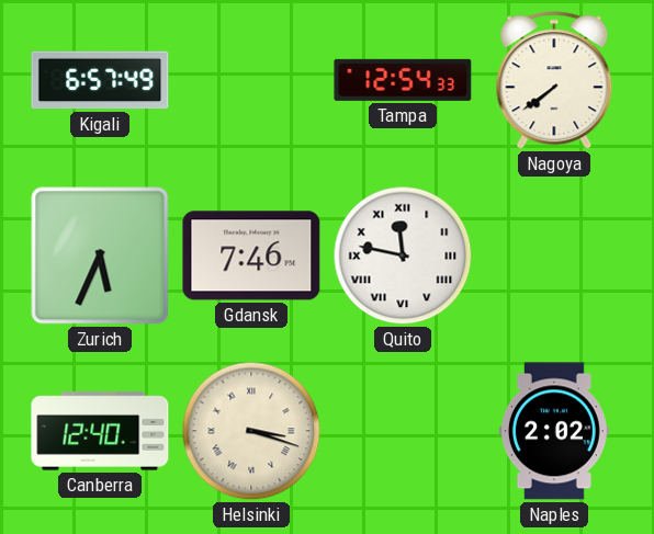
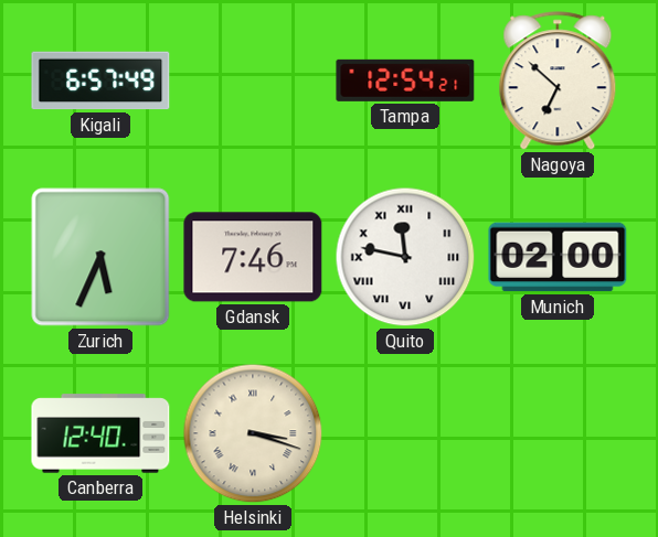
Tampa: 12:54:33 -> 12:54:21
Nagoya: 7:39 -> 6:52
Munich: none -> 02:00
Naples: 2:02 -> none
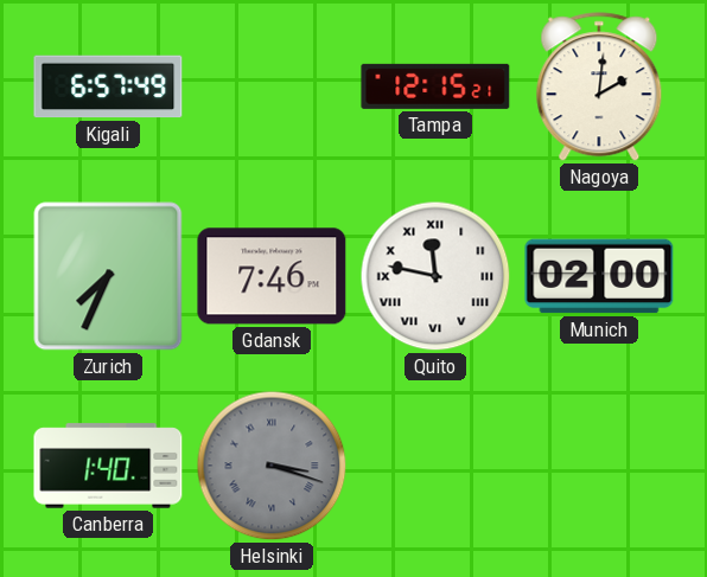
Tampa: 12:54 -> 12:15
Nagoya: 6:52 -> 2:01
Zurich: 5:34 -> 7:34
Canberra: 12:40 -> 1:40
Helsinki dial: cream -> grey
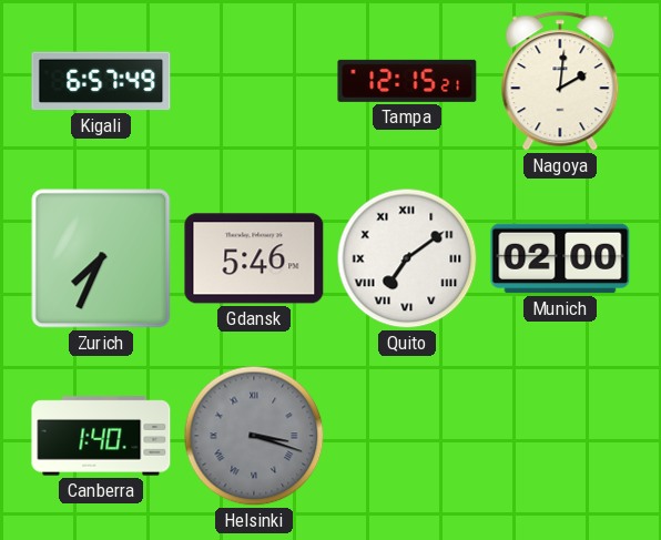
Gdansk: 7:46 -> 5:46
Quito: 11:47 -> 7:09
